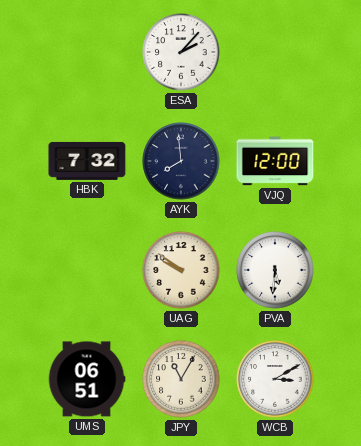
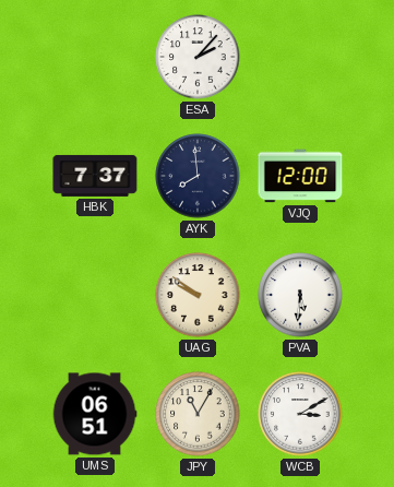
HBK: 7:32 -> 7:37
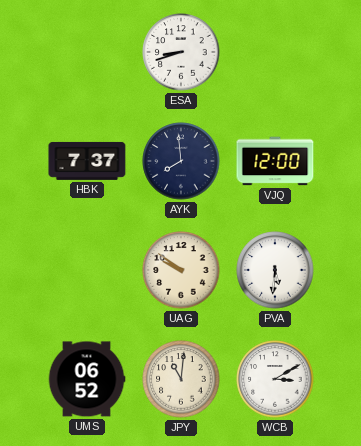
ESA: 2:07 -> 8:42
UMS: 06:51 -> 06:52
JPY: 11:05 -> 11:01
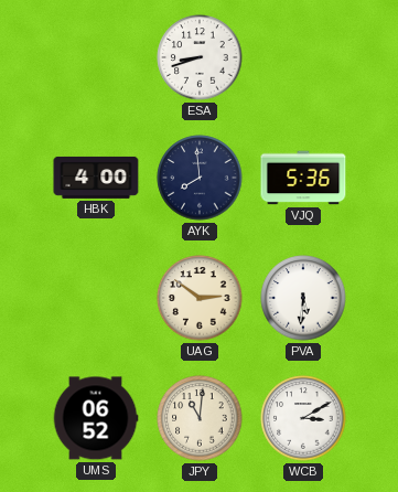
HBK: 7:37 -> 4:00
VJQ: 12:00 -> 5:36
UAG: 9:51 -> 2:51
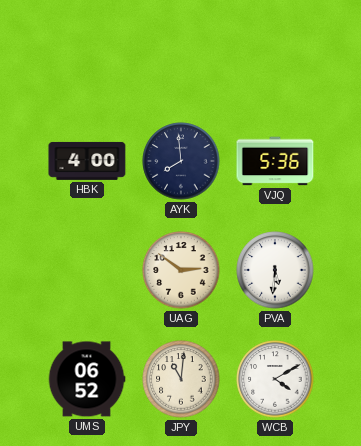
ESA: 8:42 -> none
WCB: 3:10 -> 4:10
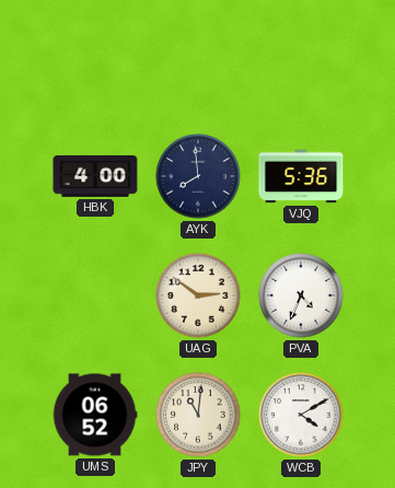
PVA: 5:31 -> 4:34
